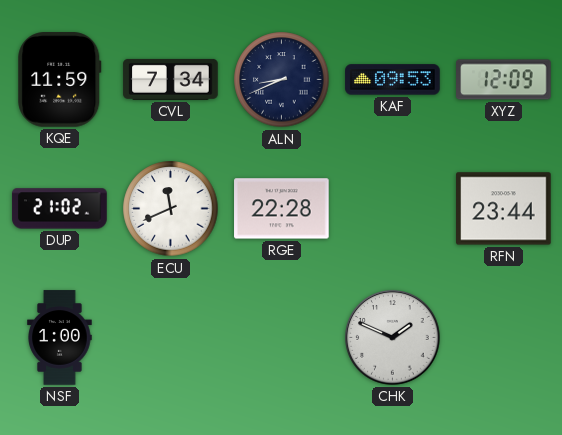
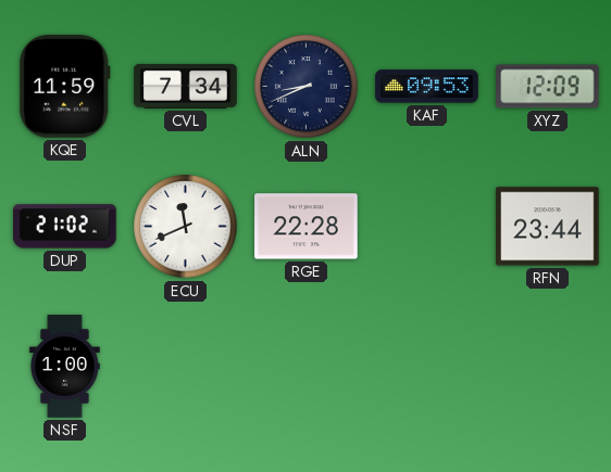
CHK: 1:49 -> none
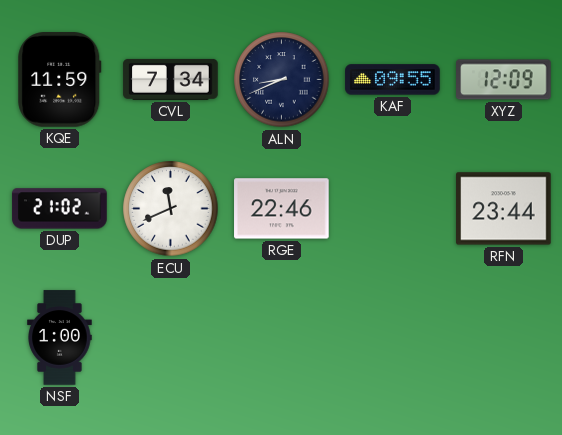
KAF: 09:53 -> 09:55
RGE: 22:28 -> 22:46
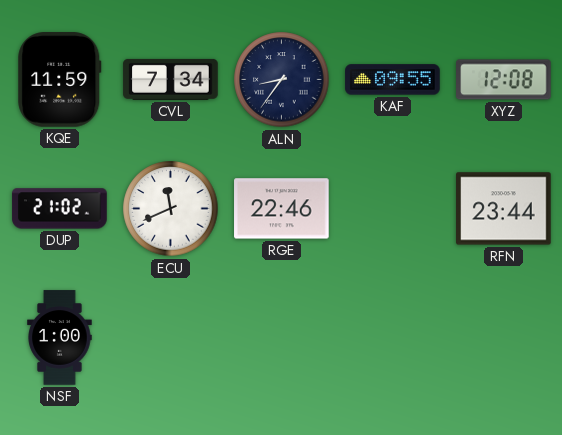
ALN: 8:41 -> 8:36
XYZ: 12:09 -> 12:08
